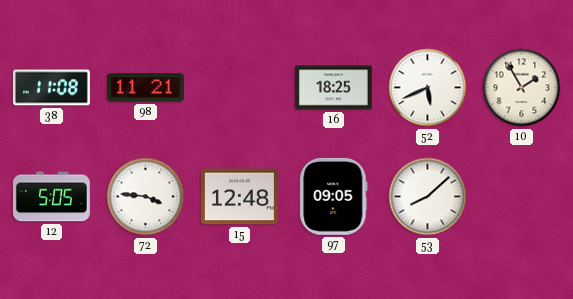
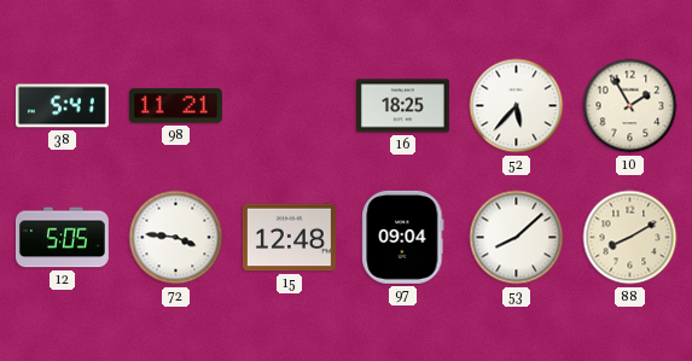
38: 11:08 -> 5:41
52: 5:41 -> 5:37
97: 09:05 -> 09:04
88: none -> 8:10
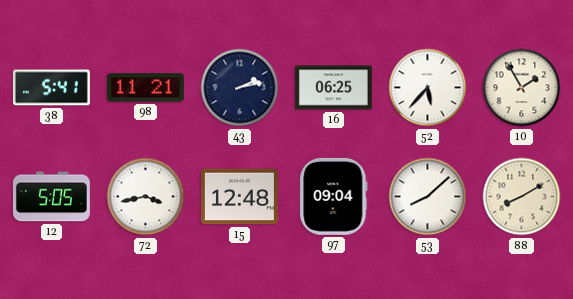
43: none -> 2:13
16: 18:25 -> 06:25
72: 3:46 -> 3:43
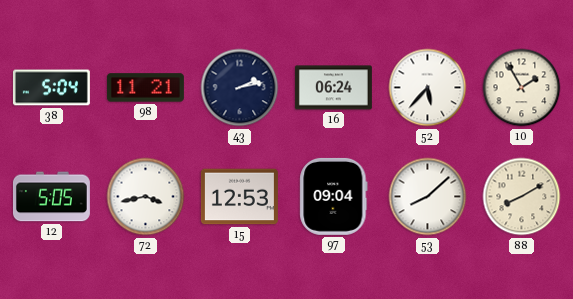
38: 5:41 -> 5:04
16: 06:25 -> 06:24
15: 12:48 -> 12:53
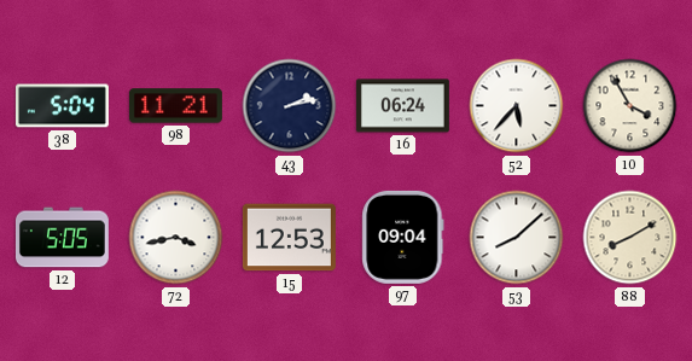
10: 1:55 -> 3:55
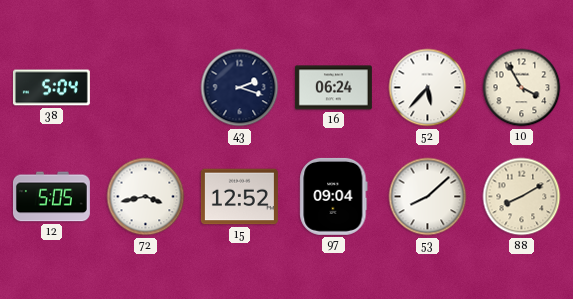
98: 11:21 -> none
43: 2:13 -> 2:18
15: 12:53 -> 12:52
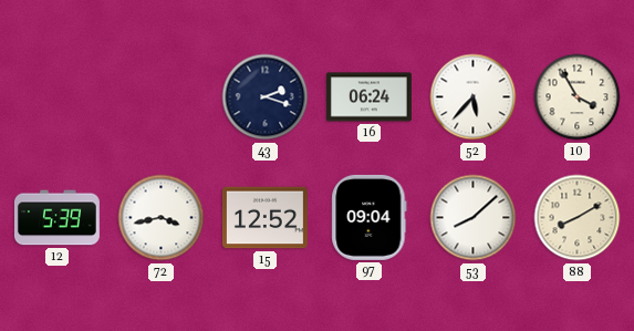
38: 5:04 -> none
12: 5:05 -> 5:39
